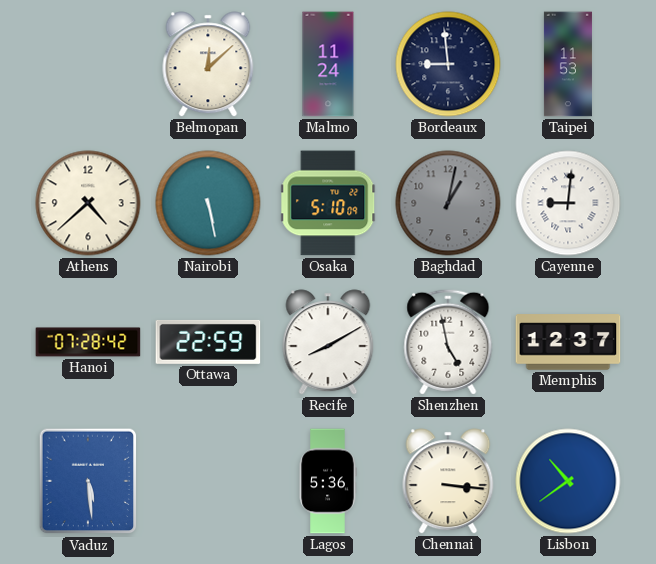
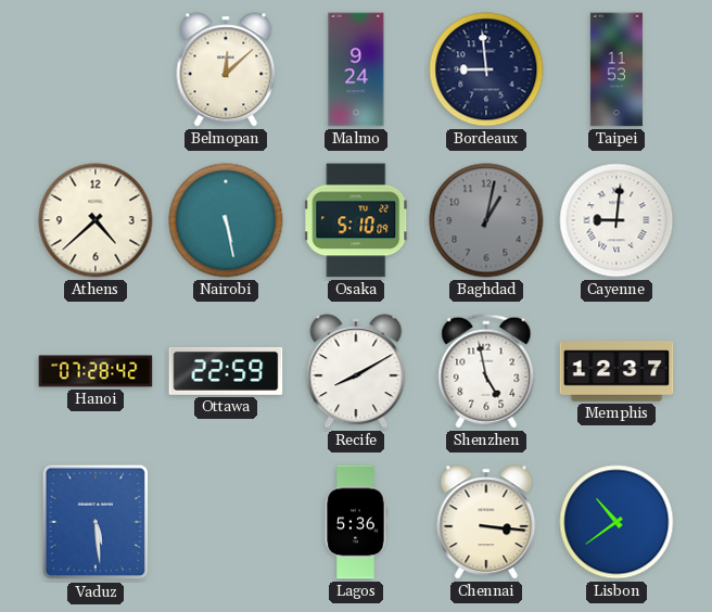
Malmo: 11:24 -> 9:24
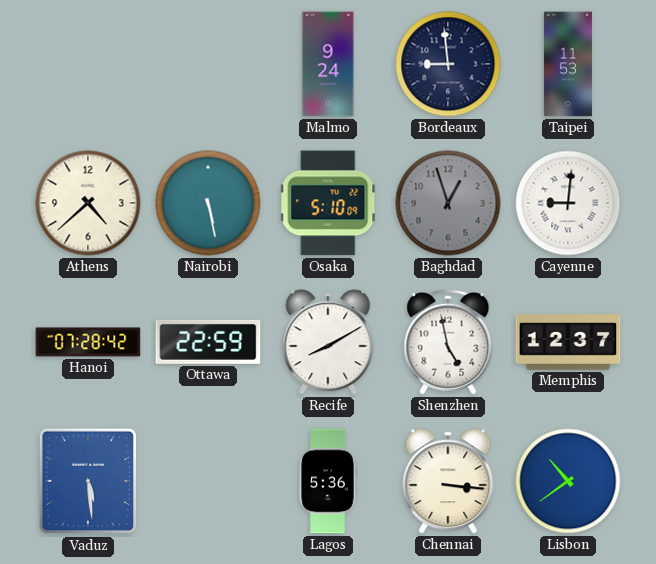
Belmopan: 12:08 -> none
Baghdad: 1:02 -> 12:57
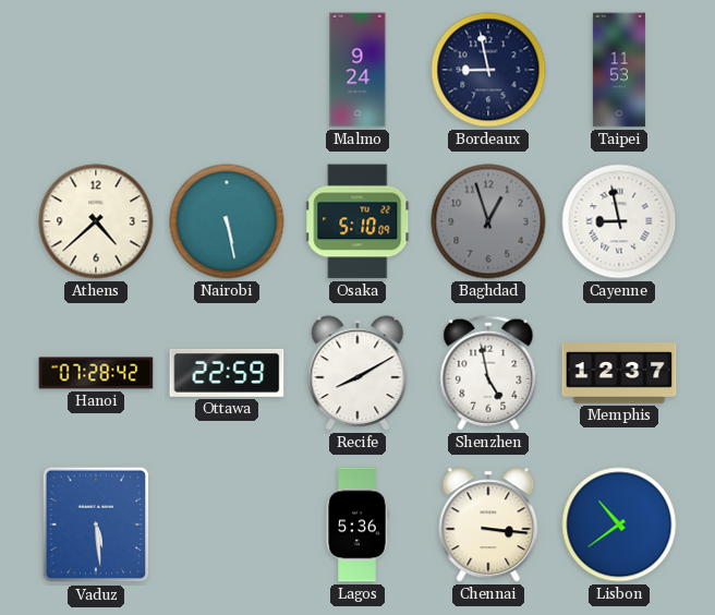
Bordeaux: 8:59 -> 8:58
Cayenne: 9:01 -> 8:58
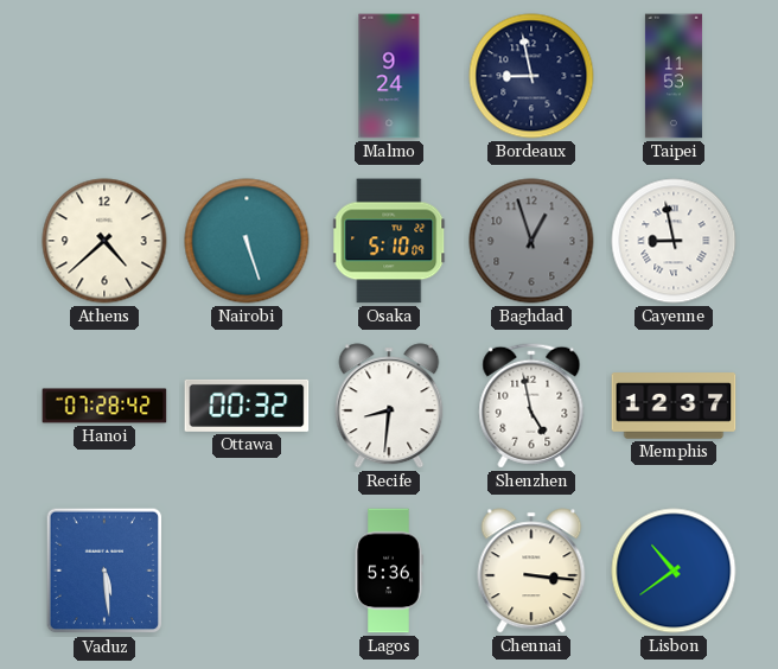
Nairobi: 5:28 -> 5:27
Ottawa: 22:59 -> 00:32
Recife: 8:10 -> 8:31
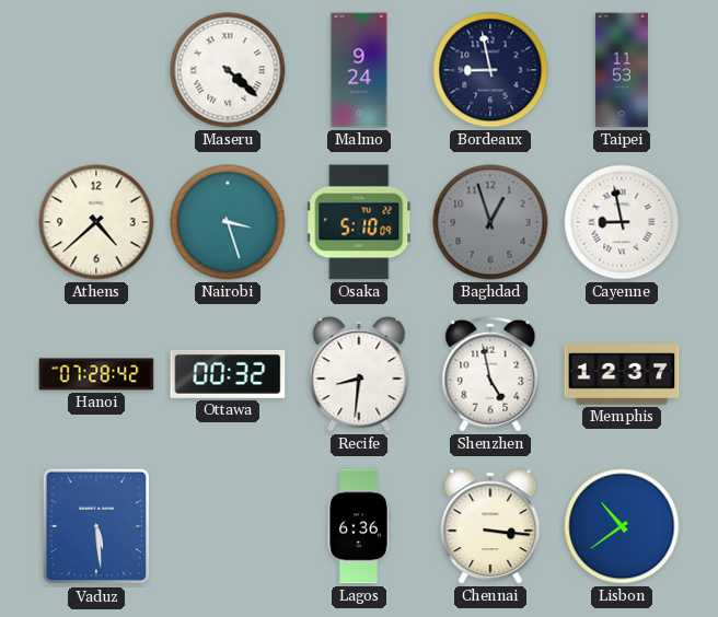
Maseru: none -> 4:22
Nairobi: 5:27 -> 3:27
Lagos: 5:36 -> 6:36
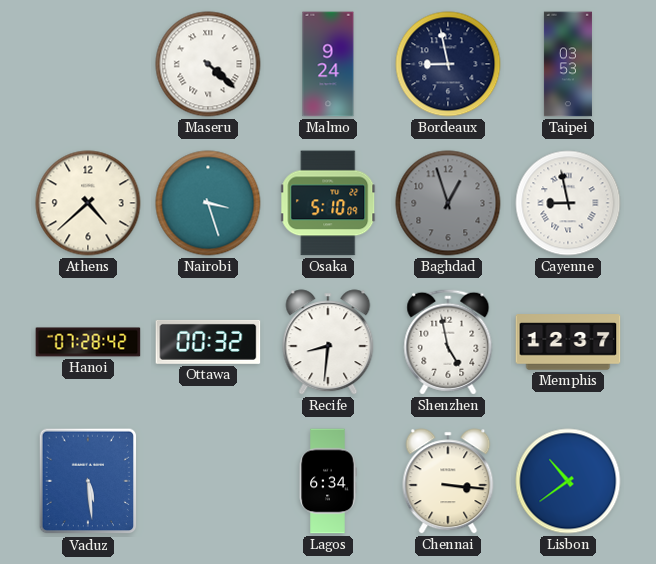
Taipei: 11:53 -> 03:53
Lagos: 6:36 -> 6:34
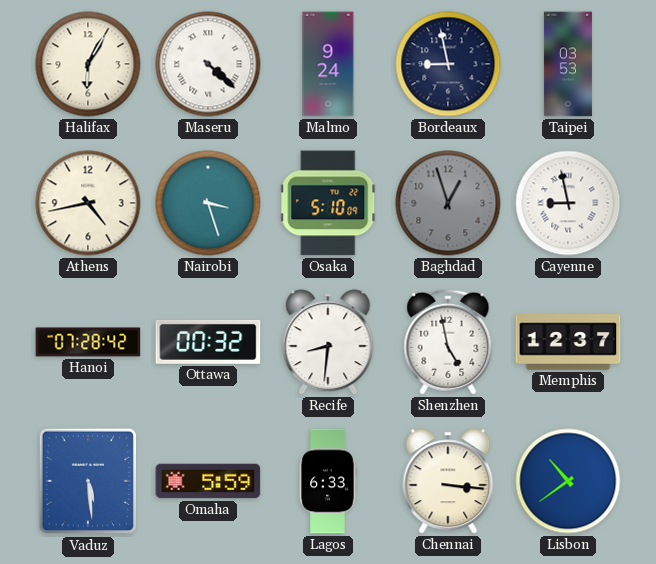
Halifax: none -> 6:05
Athens: 4:38 -> 4:43
Omaha: none -> 5:59
Lagos: 6:34 -> 6:33
